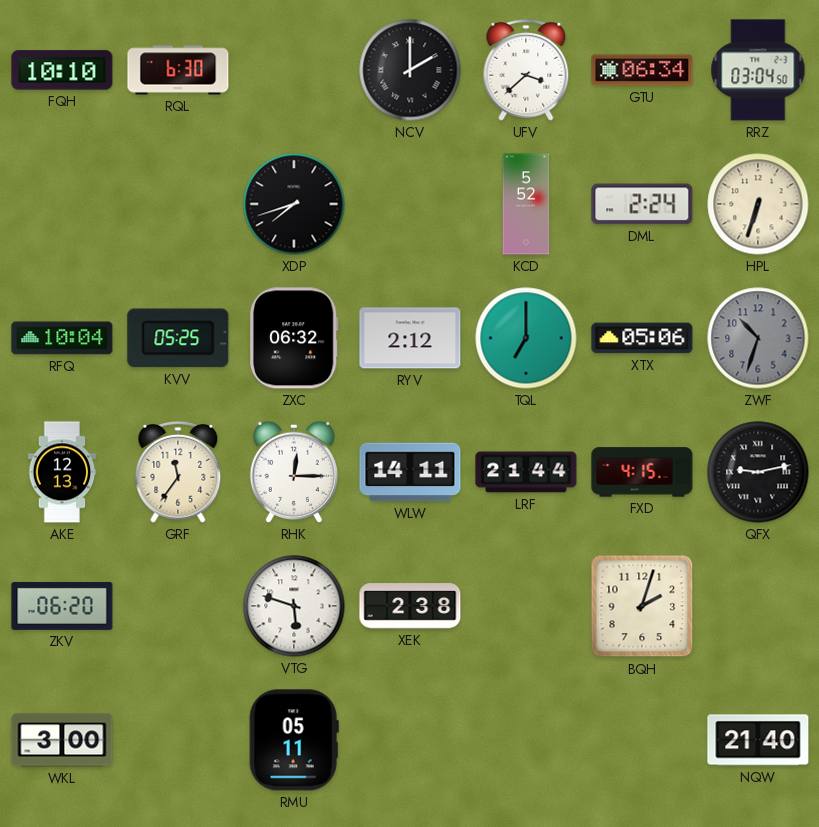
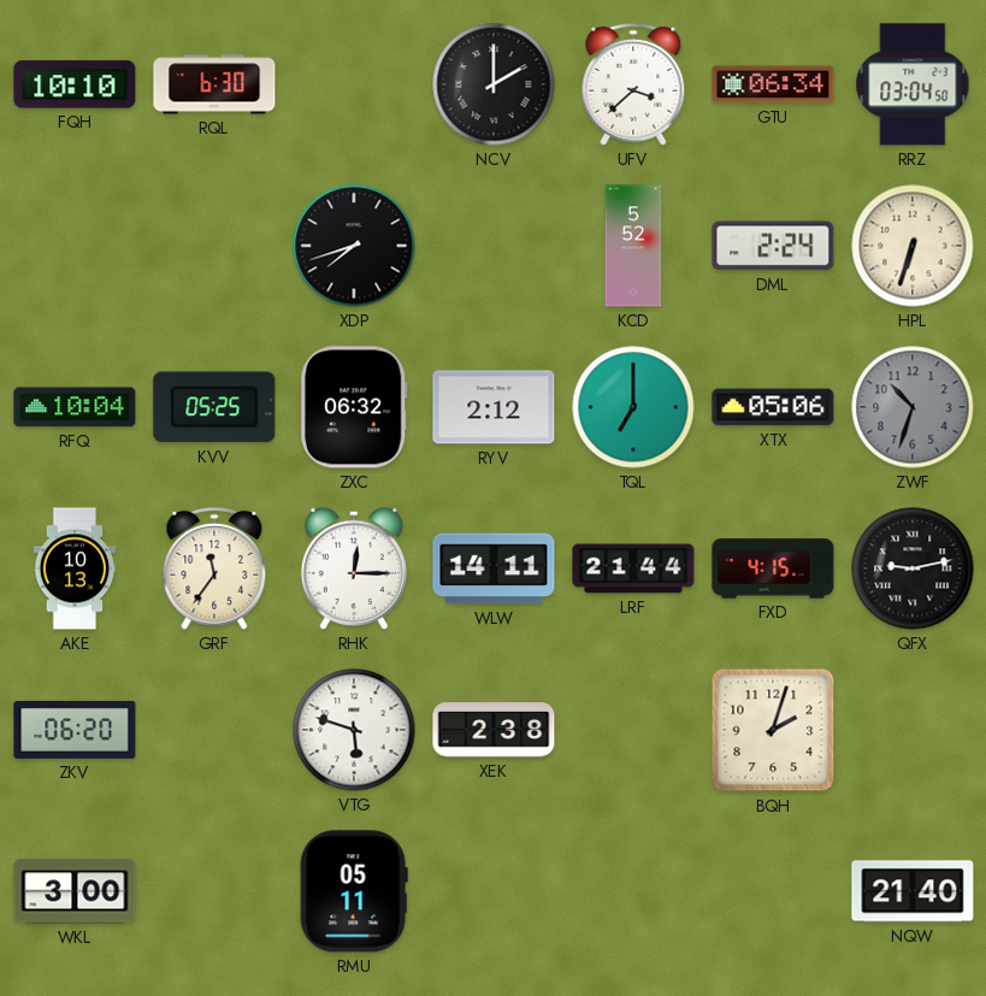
AKE: 12:13 -> 10:13
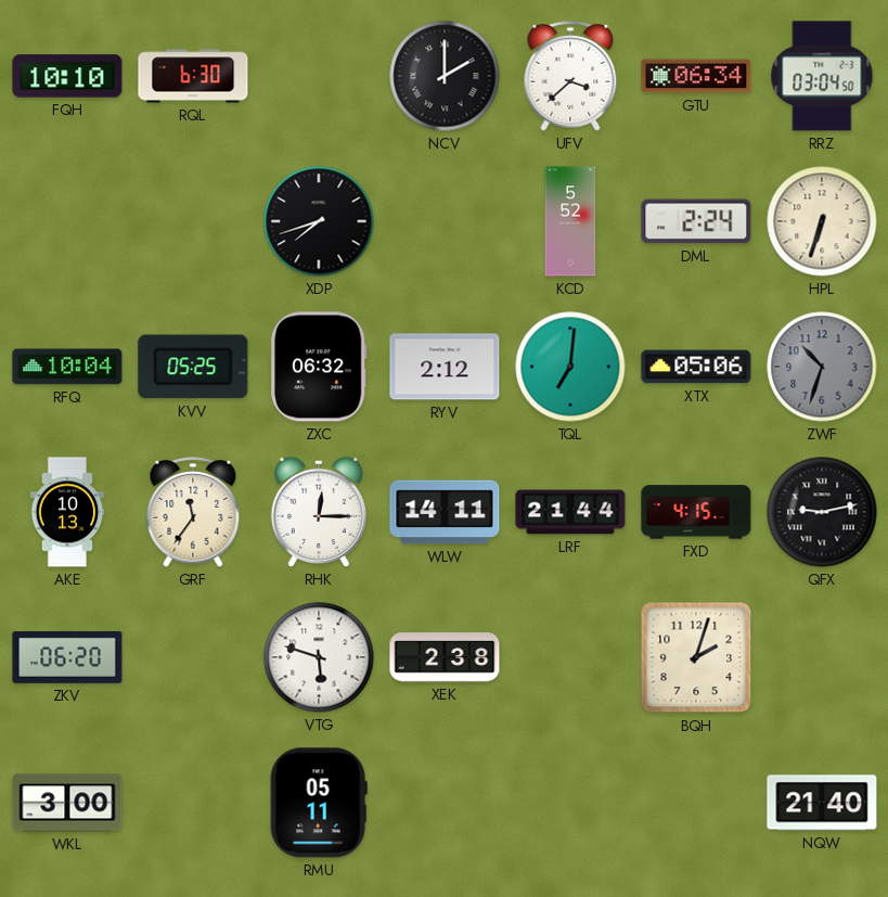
TQL: 7:00 -> 7:01
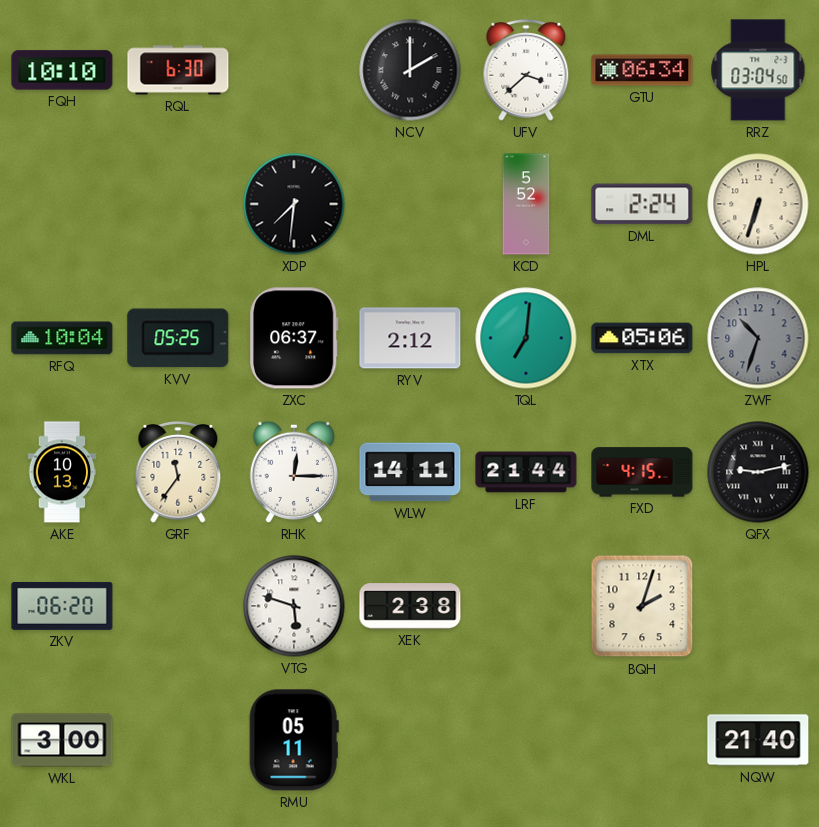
XDP: 7:42 -> 7:31
ZXC: 06:32 -> 06:37
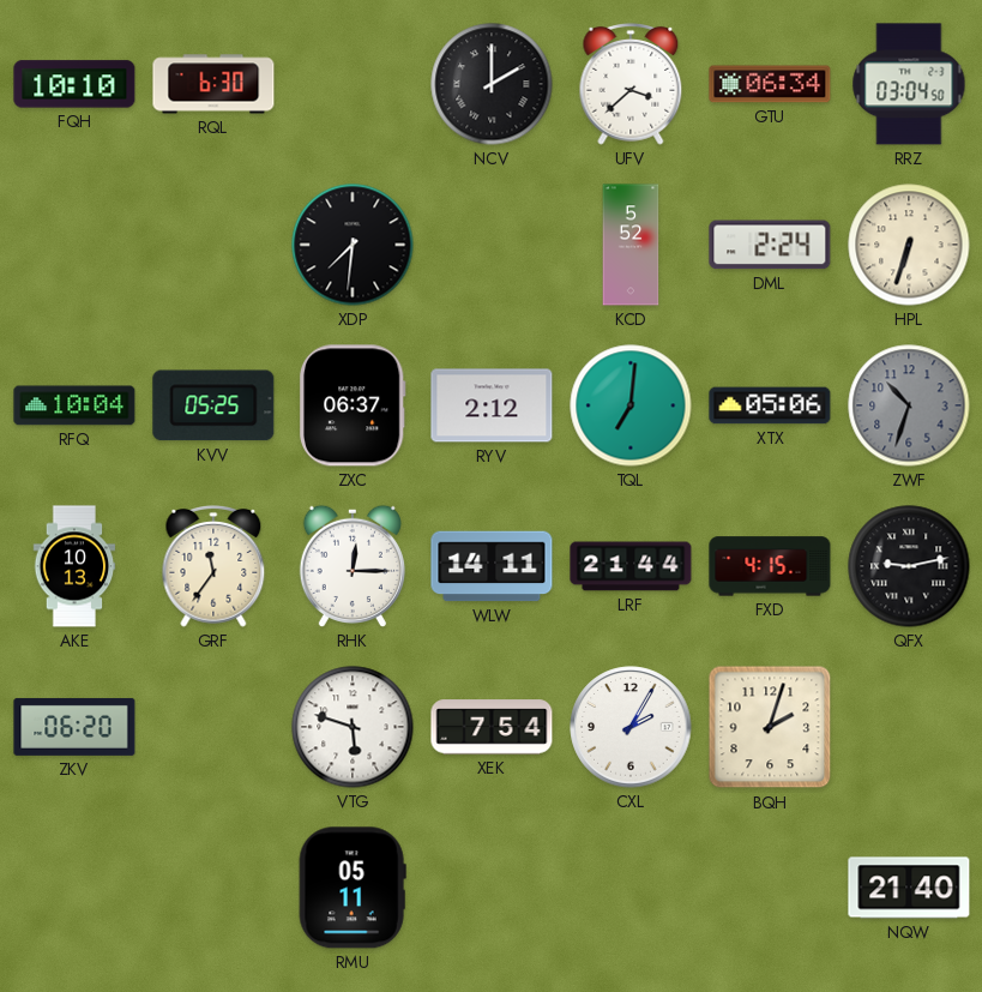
XEK: 2:38 -> 7:54
CXL: none -> 2:05
WKL: 3:00 -> none
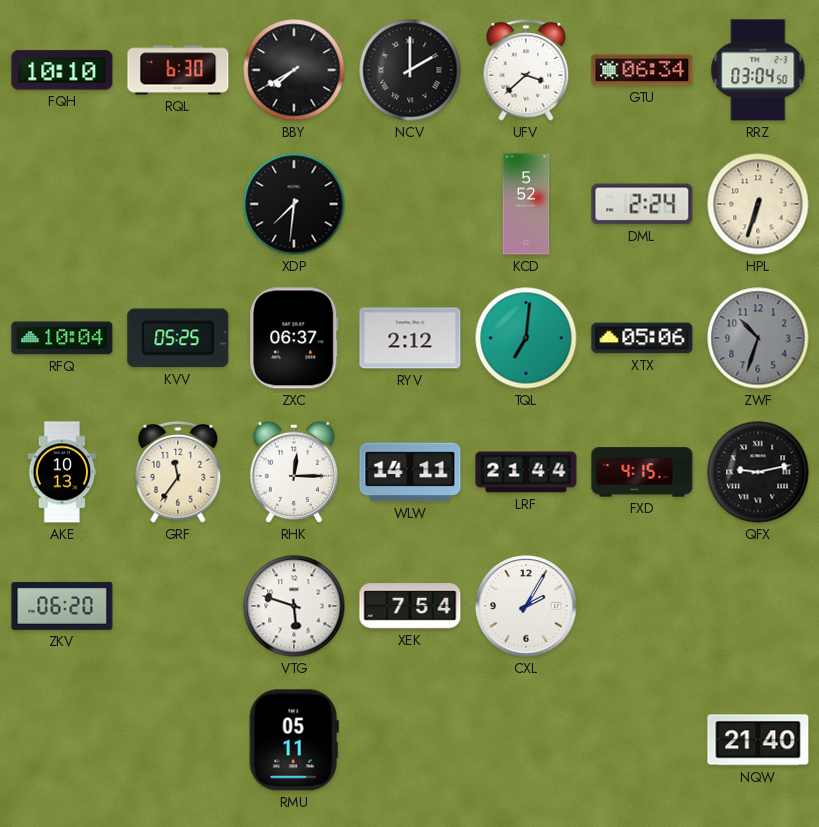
BBY: none -> 7:40
BQH: 2:03 -> none
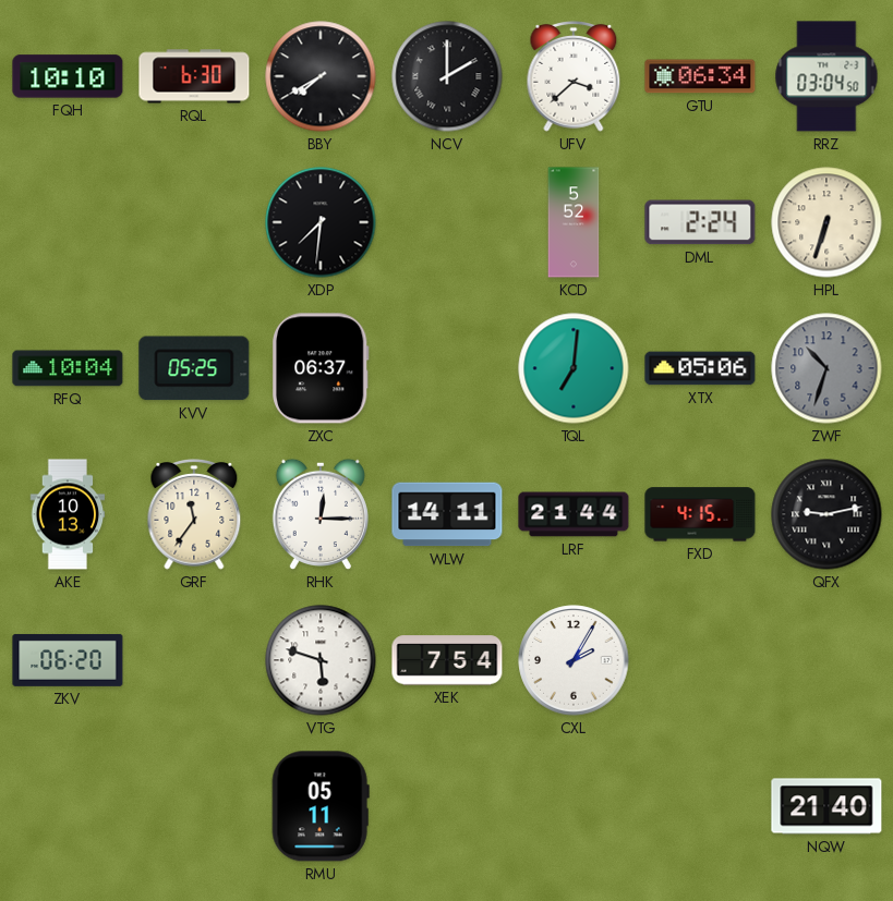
RYV: 2:12 -> none
